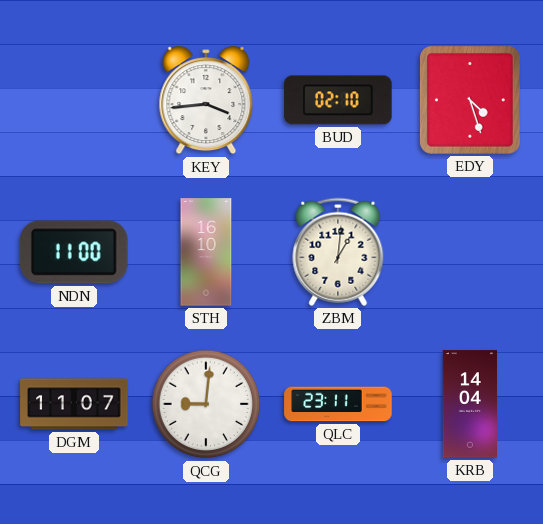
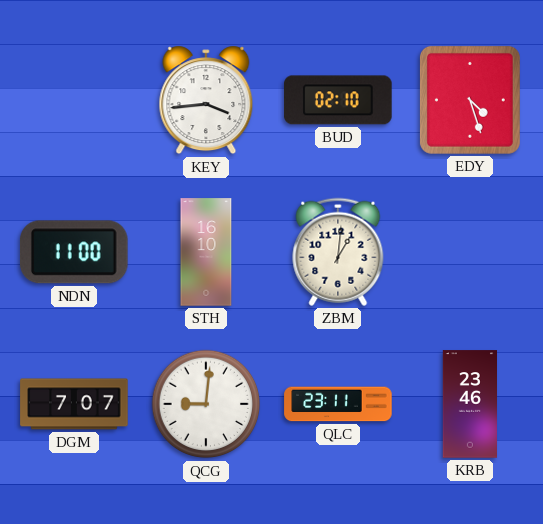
DGM: 11:07 -> 7:07
KRB: 14:04 -> 23:46
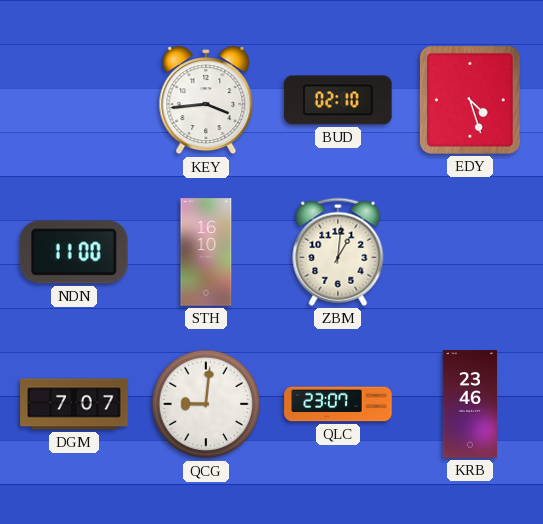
QLC: 23:11 -> 23:07
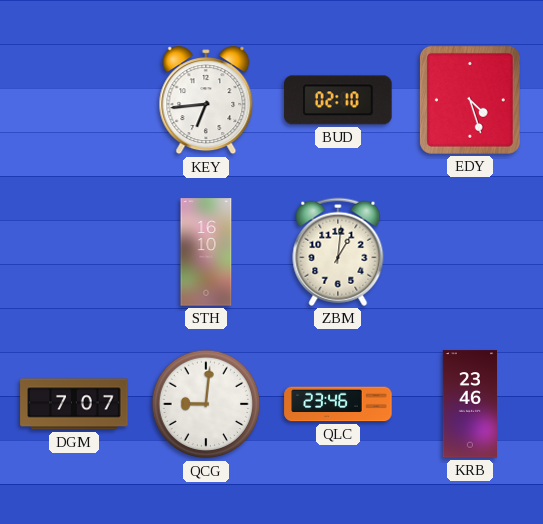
KEY: 3:44 -> 6:44
NDN: 11:00 -> none
QLC: 23:07 -> 23:46
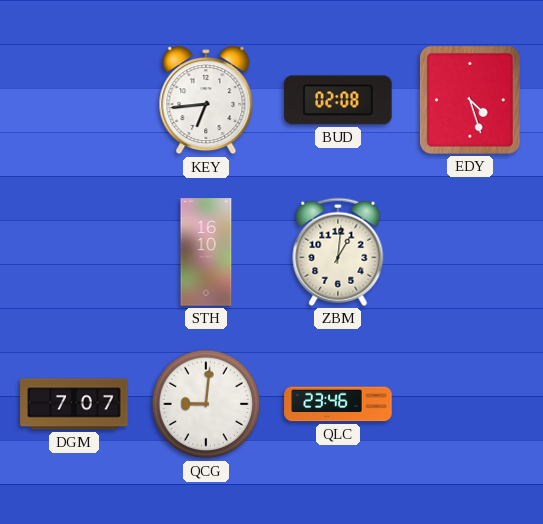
BUD: 02:10 -> 02:08
KRB: 23:46 -> none
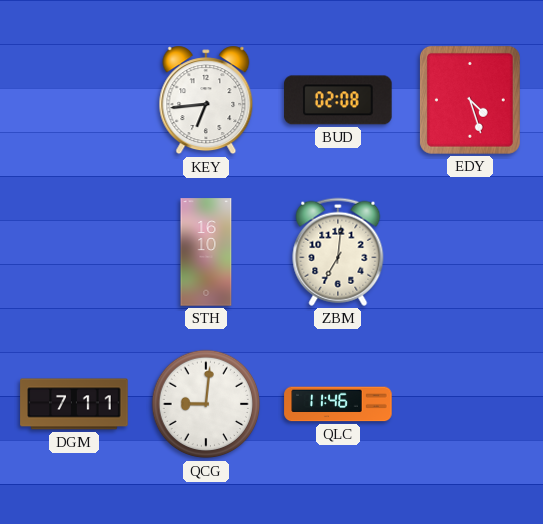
ZBM: 1:01 -> 7:01
DGM: 7:07 -> 7:11
QLC: 23:46 -> 11:46
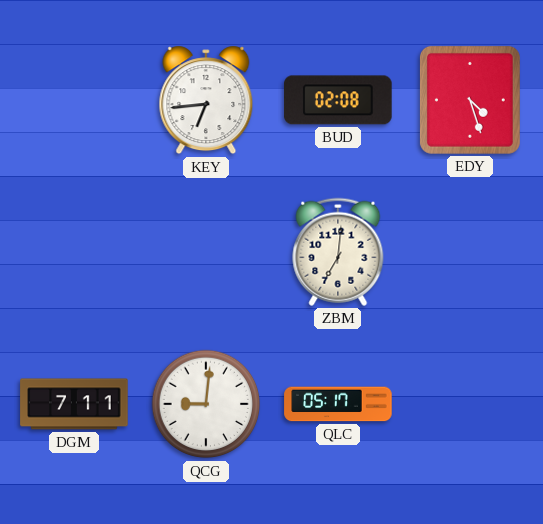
STH: 16:10 -> none
QLC: 11:46 -> 05:17
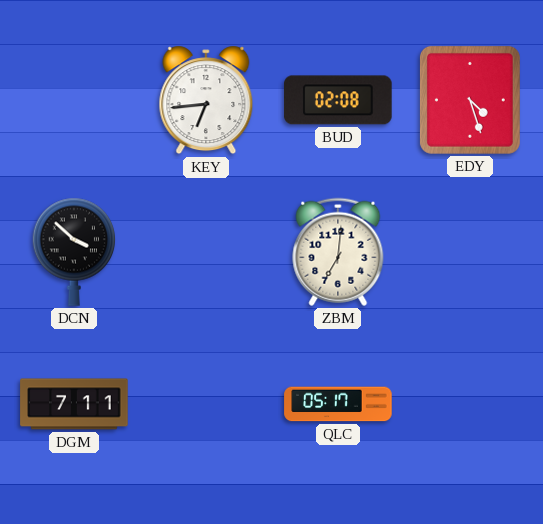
DCN: none -> 3:52
QCG: 9:01 -> none
